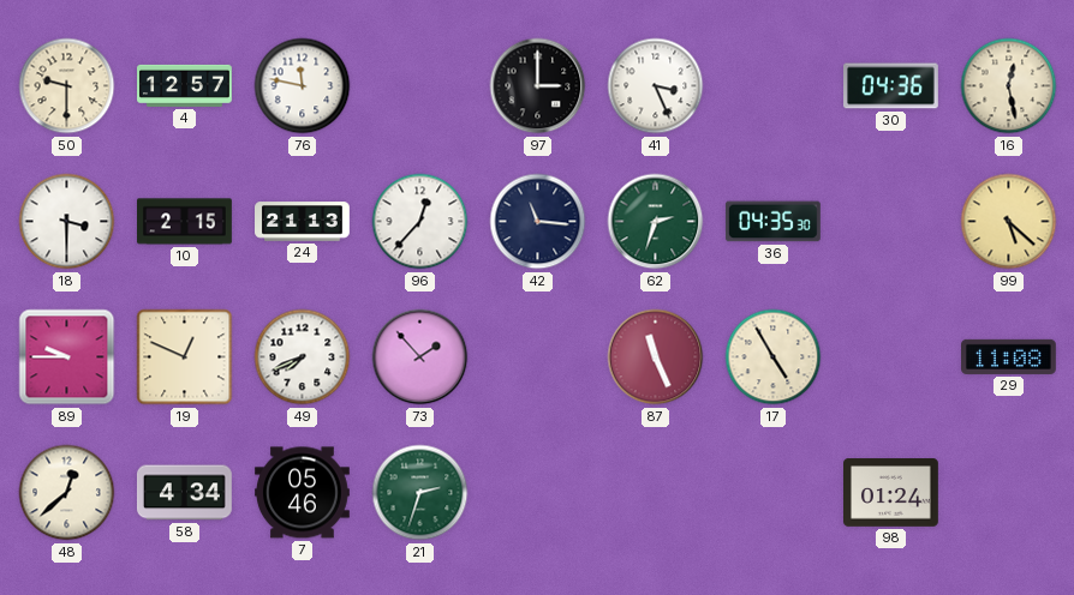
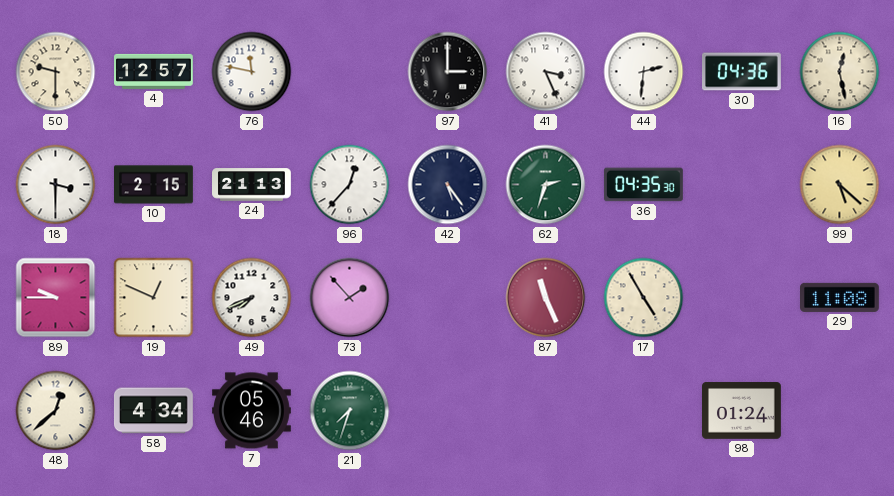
44: none -> 2:31
42: 11:16 -> 5:24
21: 2:33 -> 7:33
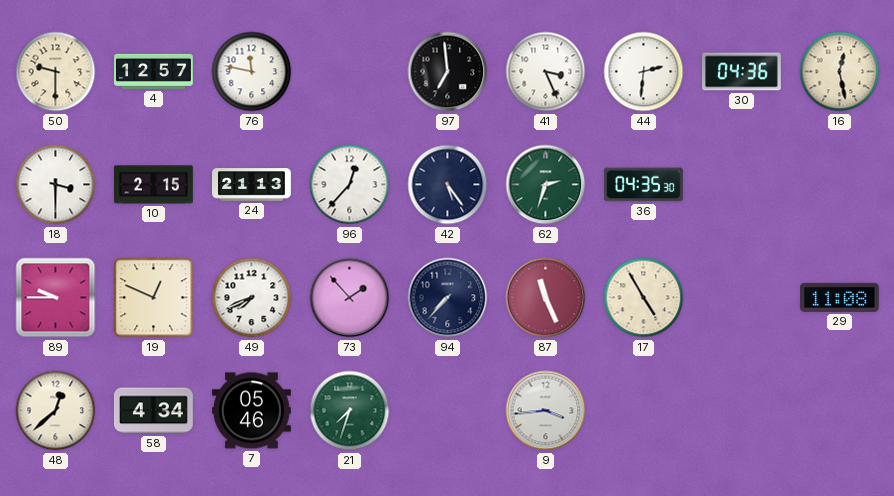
97: 3:00 -> 6:59
99: 5:22 -> none
94: none -> 7:37
9: none -> 3:44
98: 01:24 -> none
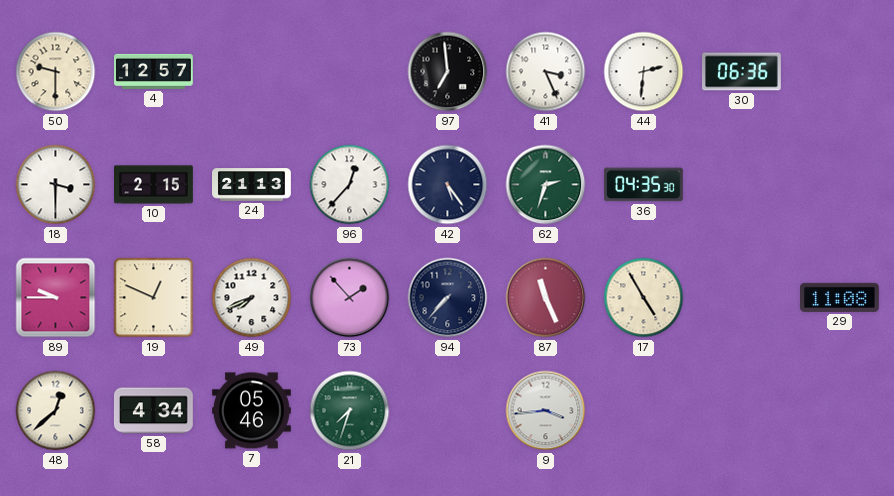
76: 11:47 -> none
30: 04:36 -> 06:36
16: 12:28 -> none
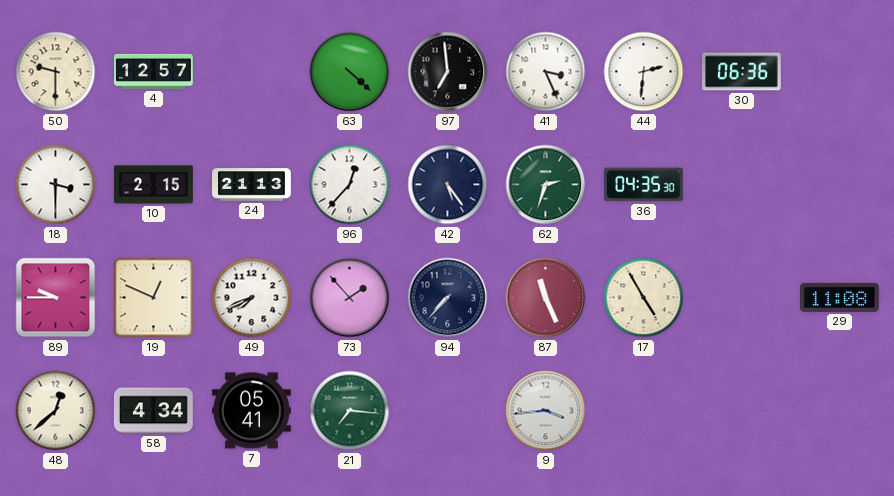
63: none -> 4:22
7: 05:46 -> 05:41
21: 7:33 -> 7:16
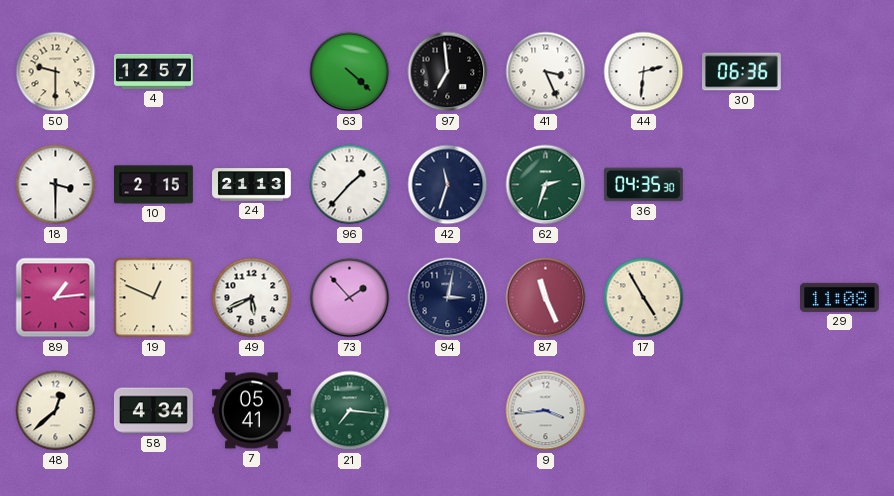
96: 12:37 -> 1:37
42: 5:24 -> 11:33
89: 9:45 -> 1:14
49: 7:41 -> 5:41
94: 7:37 -> 3:02
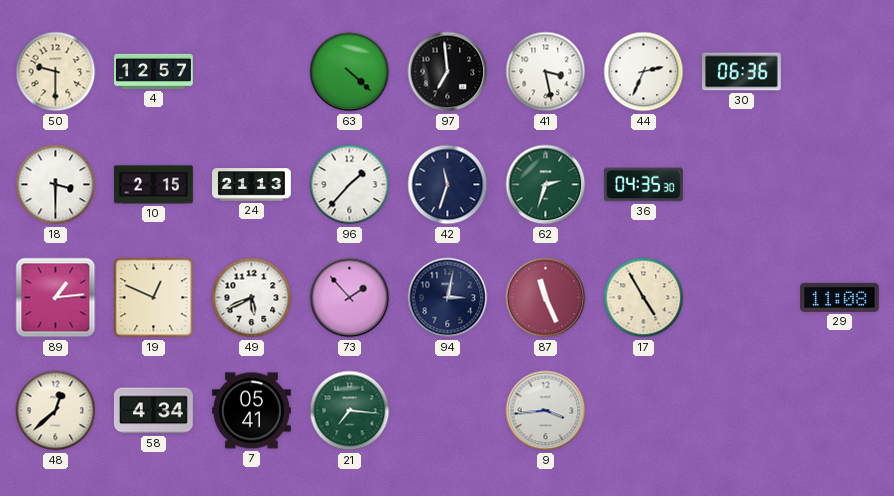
41: 3:26 -> 3:28
44: 2:31 -> 2:34
